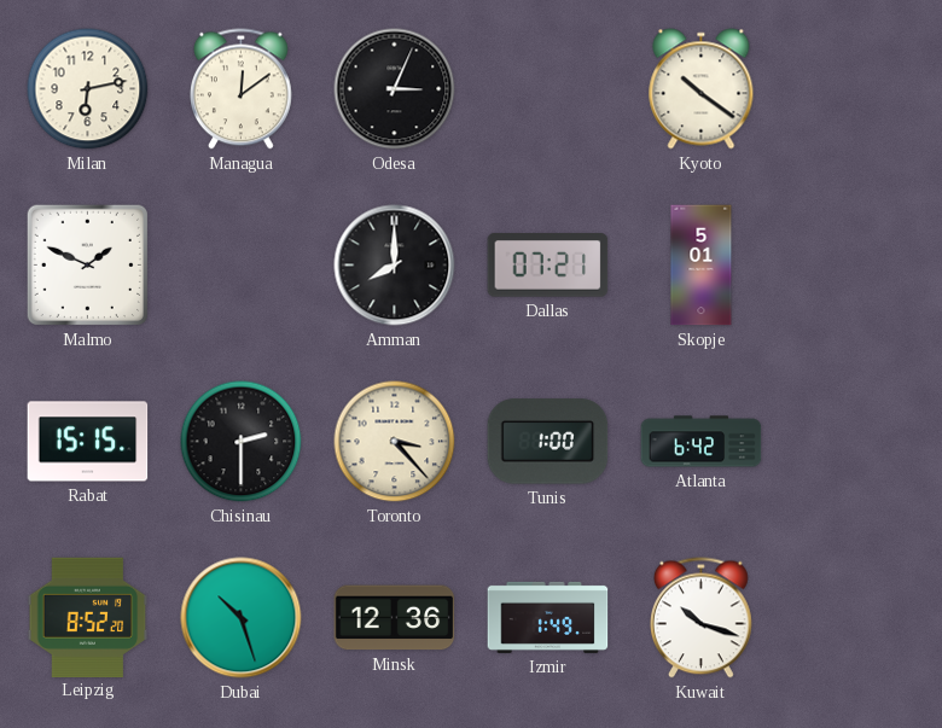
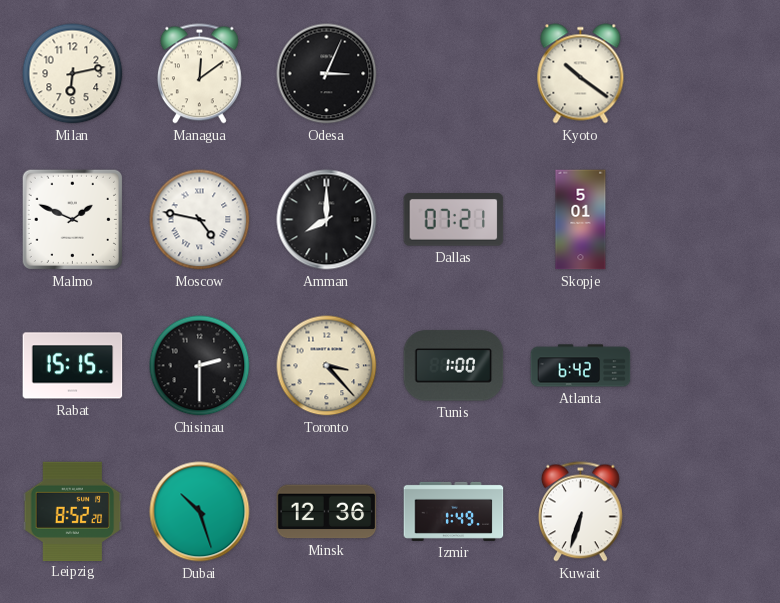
Moscow: none -> 4:47
Kuwait: 10:18 -> 6:33
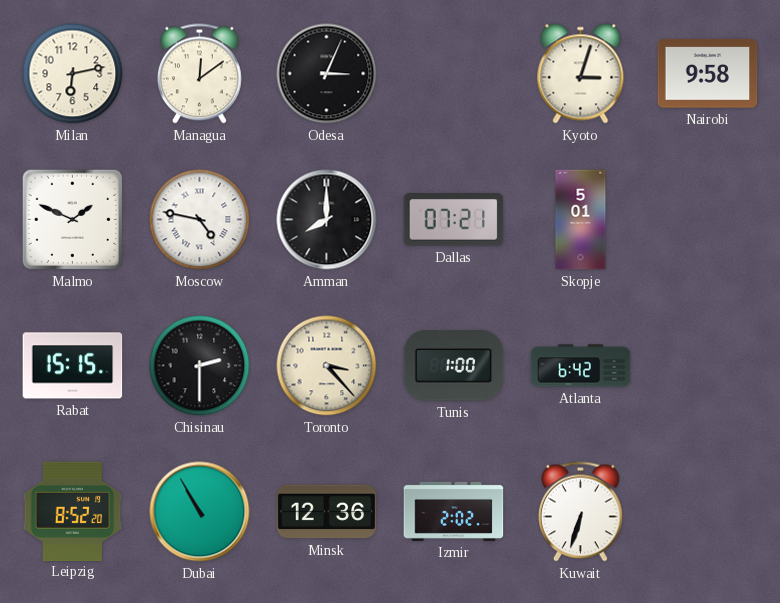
Kyoto: 10:21 -> 3:03
Nairobi: none -> 9:58
Dubai: 10:27 -> 10:55
Izmir: 1:49 -> 2:02
